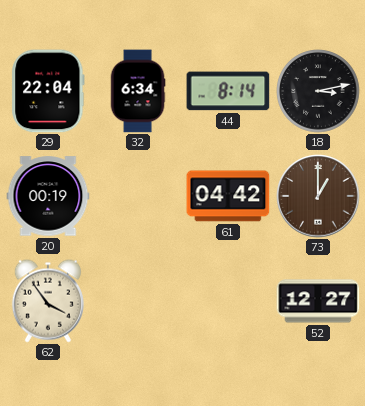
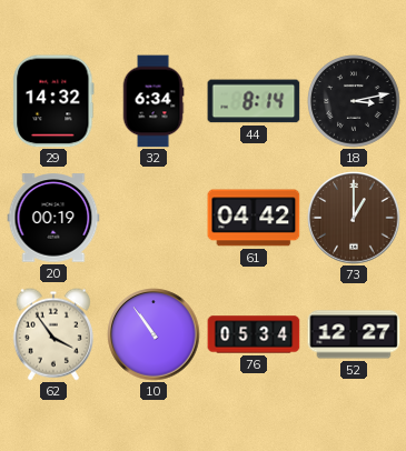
29: 22:04 -> 14:32
10: none -> 10:54
76: none -> 05:34
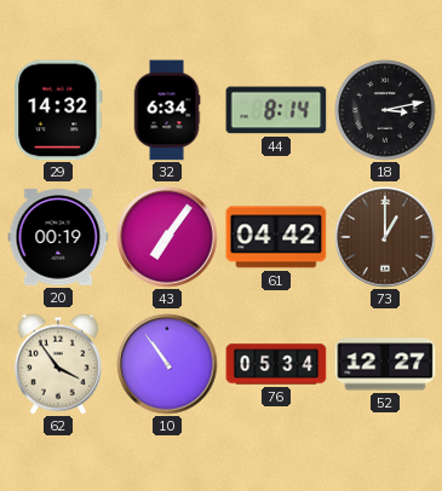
43: none -> 7:06
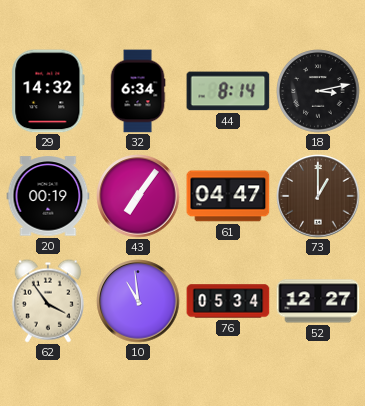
61: 04:42 -> 04:47
10: 10:54 -> 10:59
